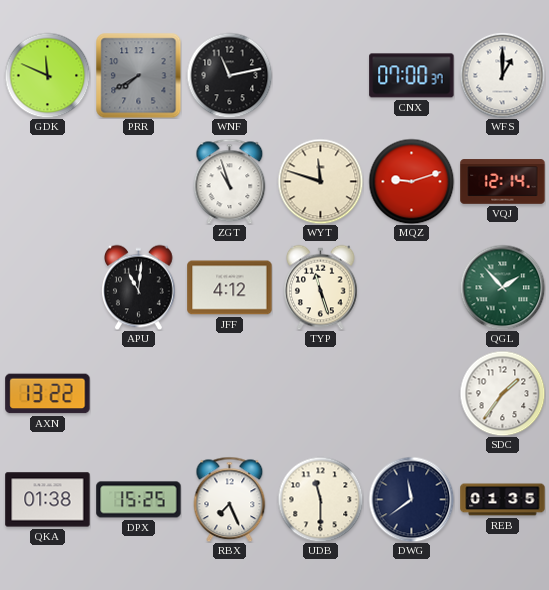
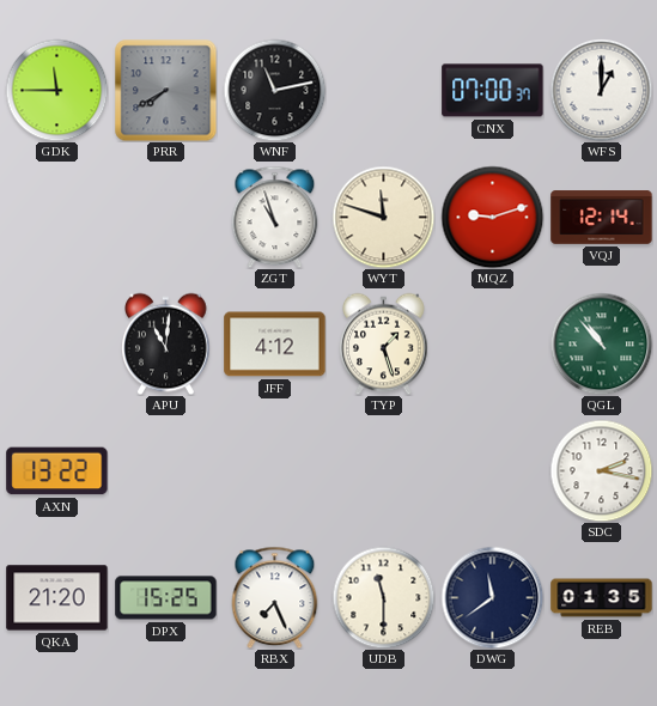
GDK: 11:49 -> 11:45
TYP: 11:27 -> 1:27
QGL: 1:53 -> 10:53
SDC: 1:36 -> 2:17
QKA: 01:38 -> 21:20
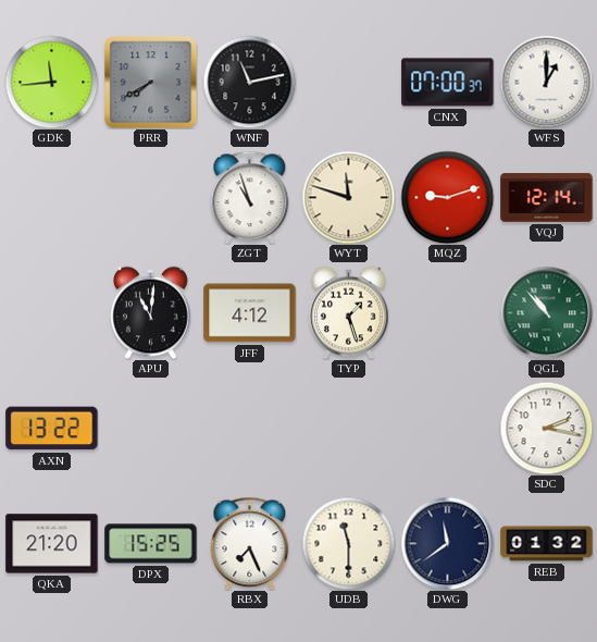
GDK: 11:45 -> 11:44
REB: 01:35 -> 01:32
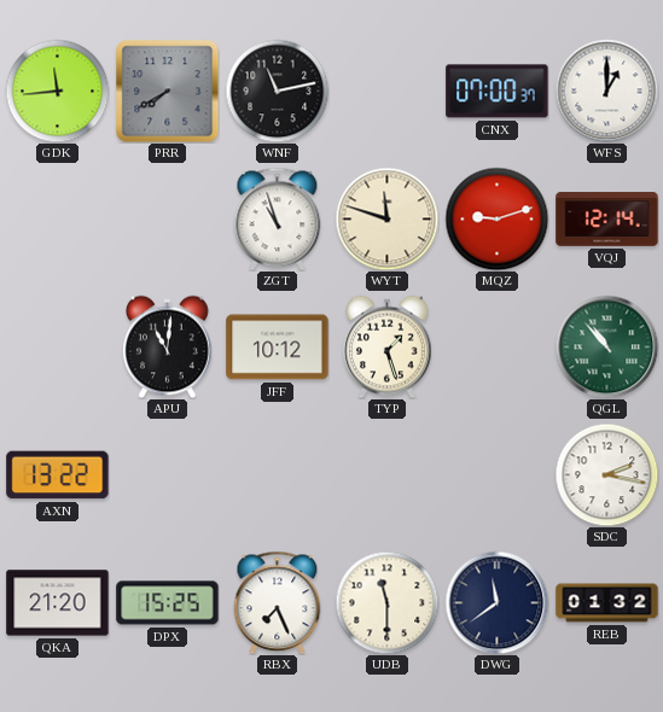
JFF: 4:12 -> 10:12
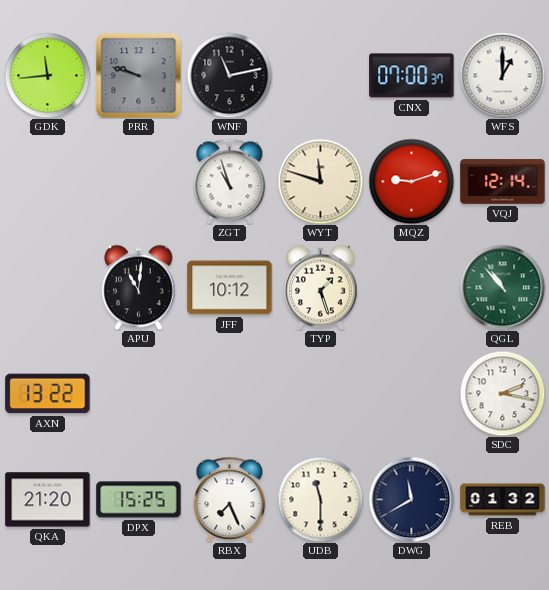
PRR: 7:40 -> 9:48
DWG: 11:39 -> 11:40
